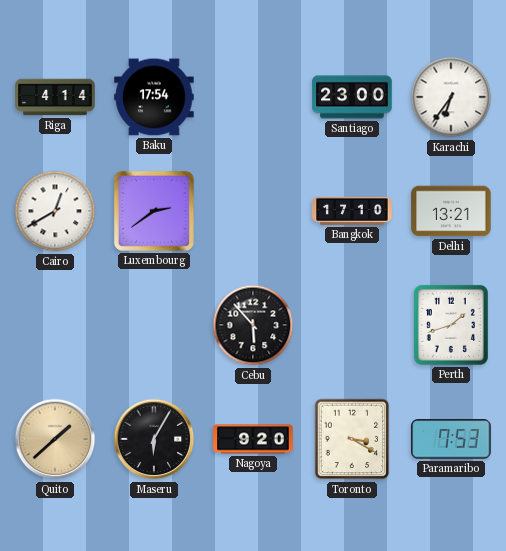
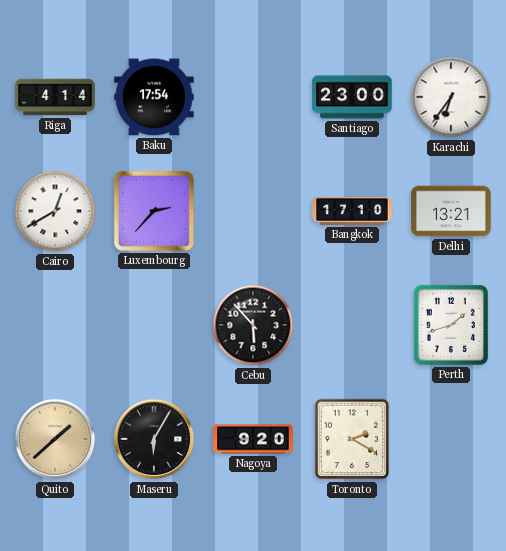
Luxembourg: 2:39 -> 2:37
Toronto: 3:20 -> 2:20
Paramaribo: 7:53 -> none
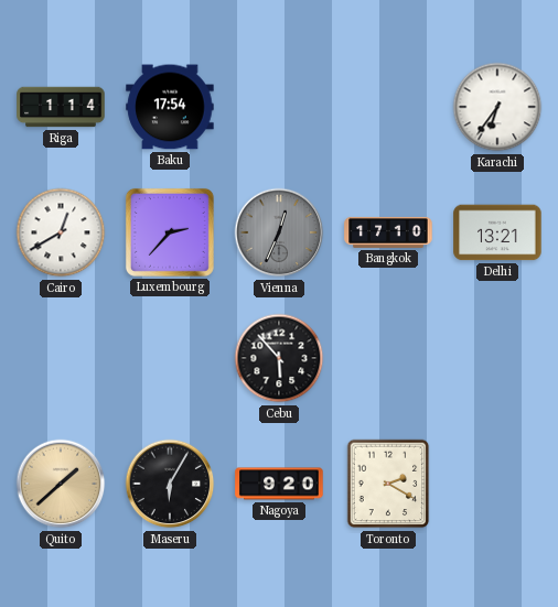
Riga: 4:14 -> 1:14
Santiago: 23:00 -> none
Vienna: none -> 12:34
Perth: 1:42 -> none
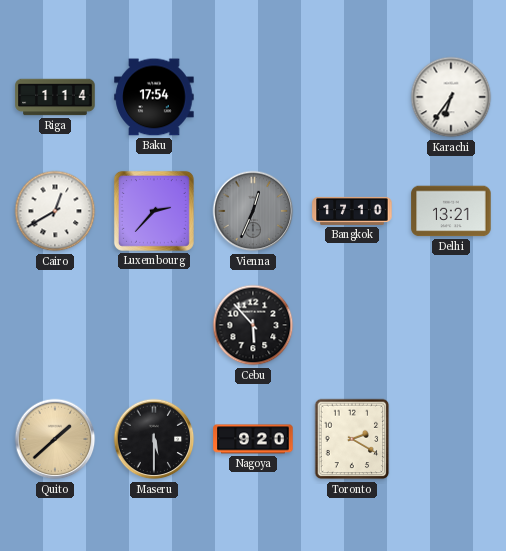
Maseru: 6:05 -> 5:30
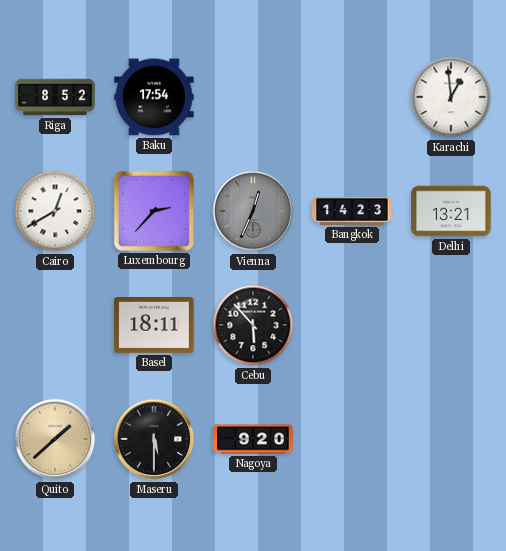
Riga: 1:14 -> 8:52
Karachi: 6:36 -> 12:59
Bangkok: 17:10 -> 14:23
Basel: none -> 18:11
Toronto: 2:20 -> none
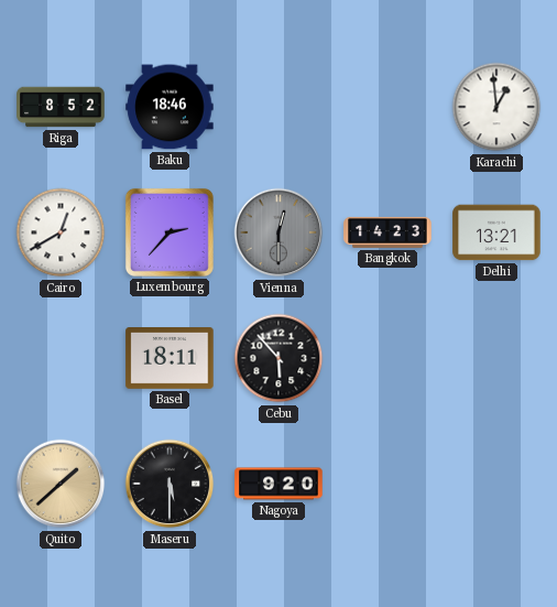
Baku: 17:54 -> 18:46
Vienna: 12:34 -> 12:30
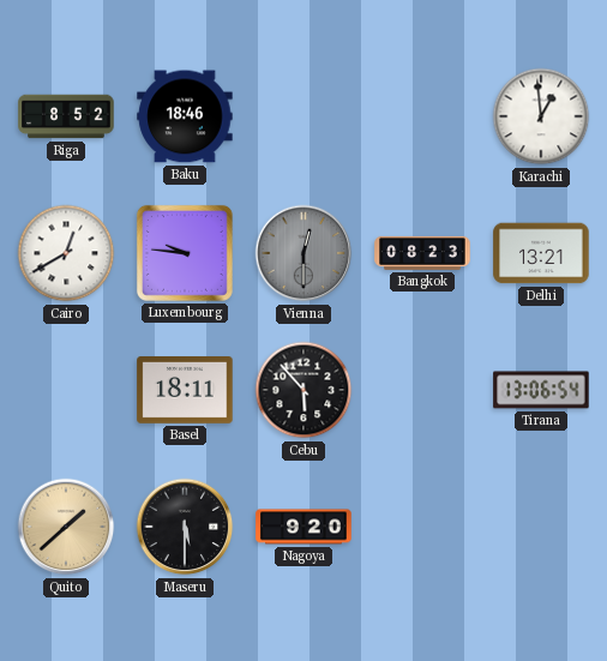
Luxembourg: 2:37 -> 9:46
Bangkok: 14:23 -> 08:23
Tirana: none -> 13:06
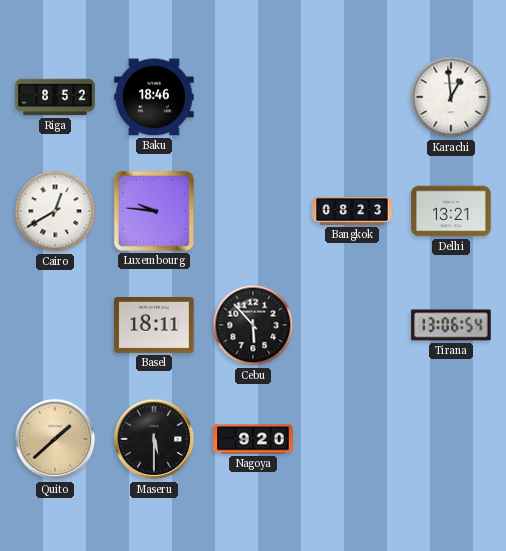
Vienna: 12:30 -> none
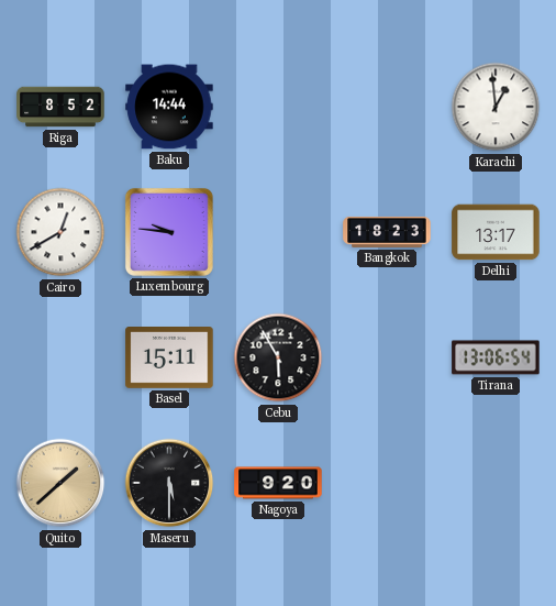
Baku: 18:46 -> 14:44
Bangkok: 08:23 -> 18:23
Delhi: 13:21 -> 13:17
Basel: 18:11 -> 15:11
Cebu: 5:53 -> 5:55
